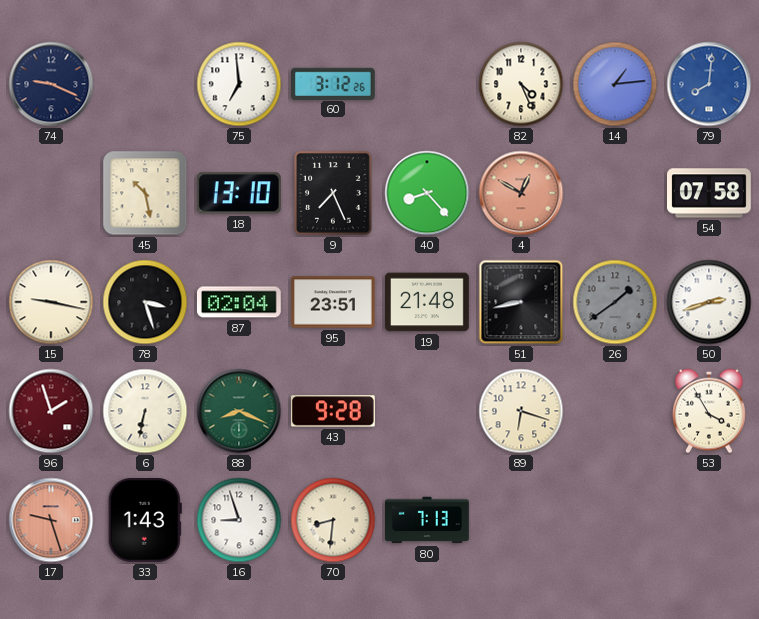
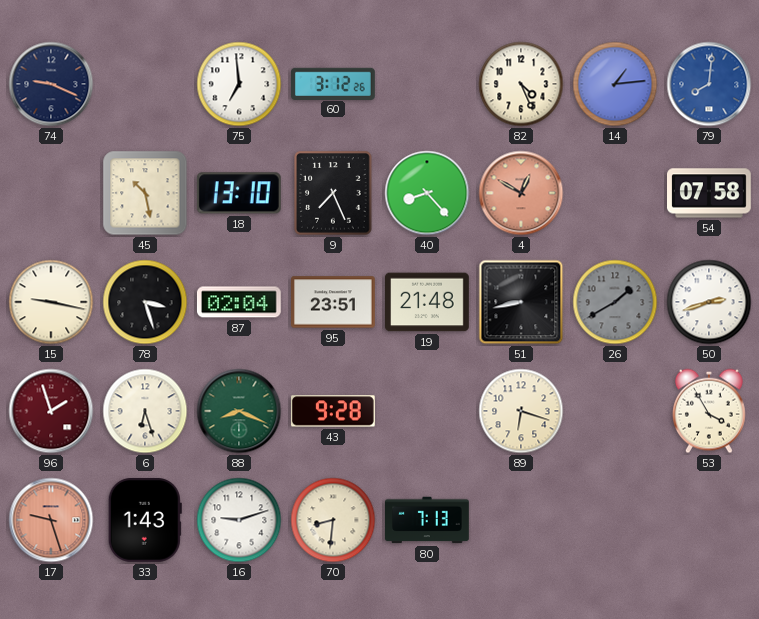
26: 1:39 -> 1:40
6: 6:32 -> 6:27
16: 8:57 -> 9:12
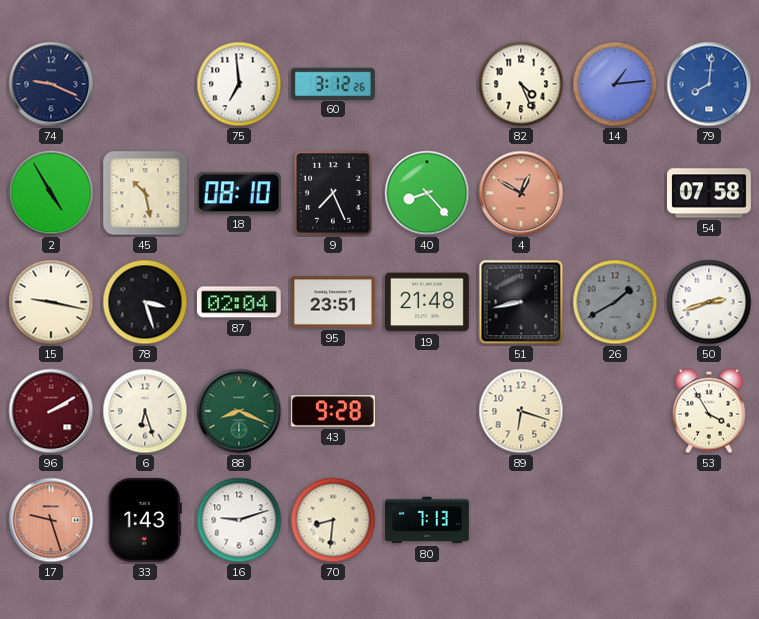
2: none -> 4:55
18: 13:10 -> 08:10
96: 1:57 -> 2:10
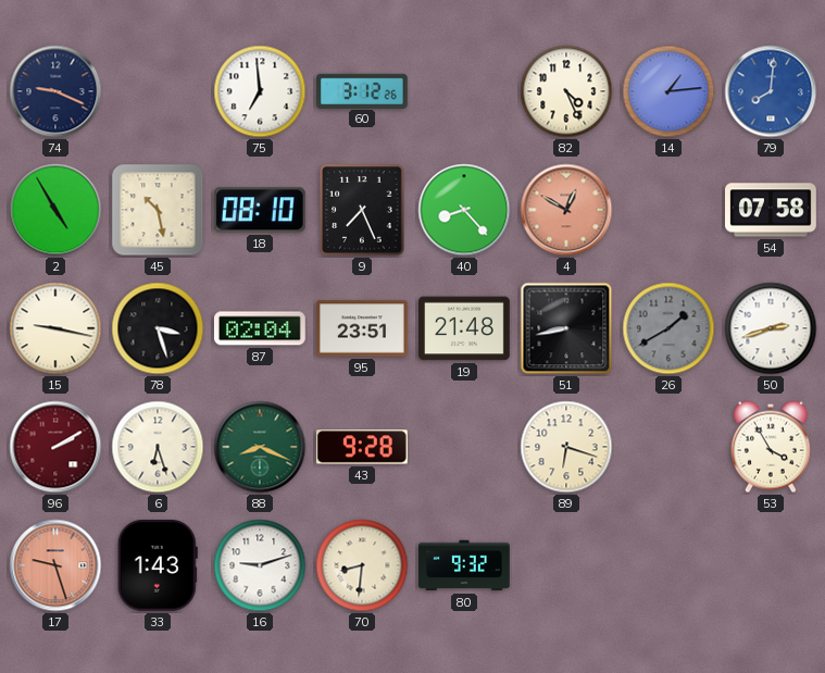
80: 7:13 -> 9:32
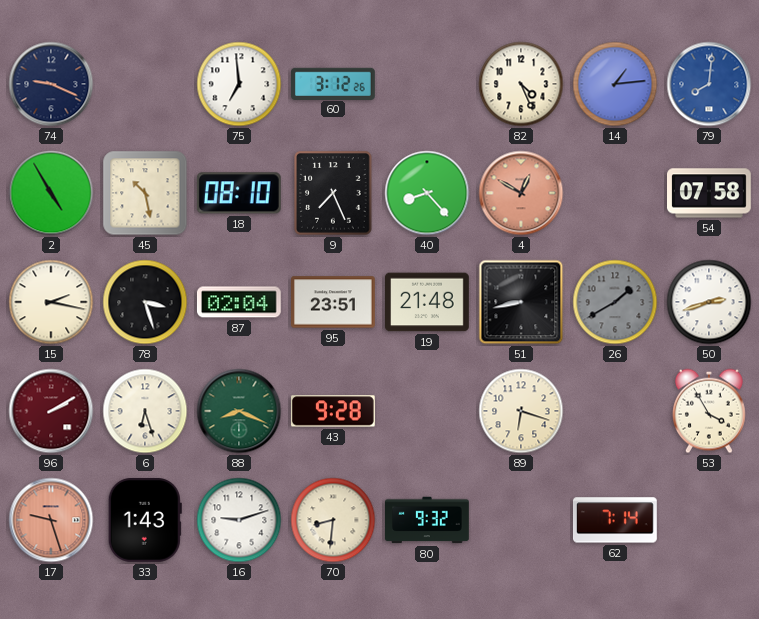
15: 9:17 -> 2:17
62: none -> 7:14
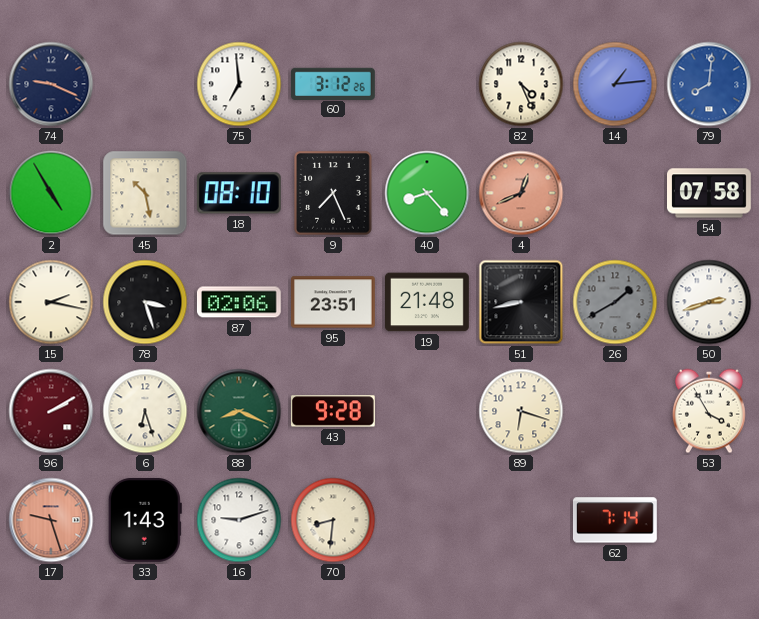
4: 12:50 -> 12:41
87: 02:04 -> 02:06
80: 9:32 -> none
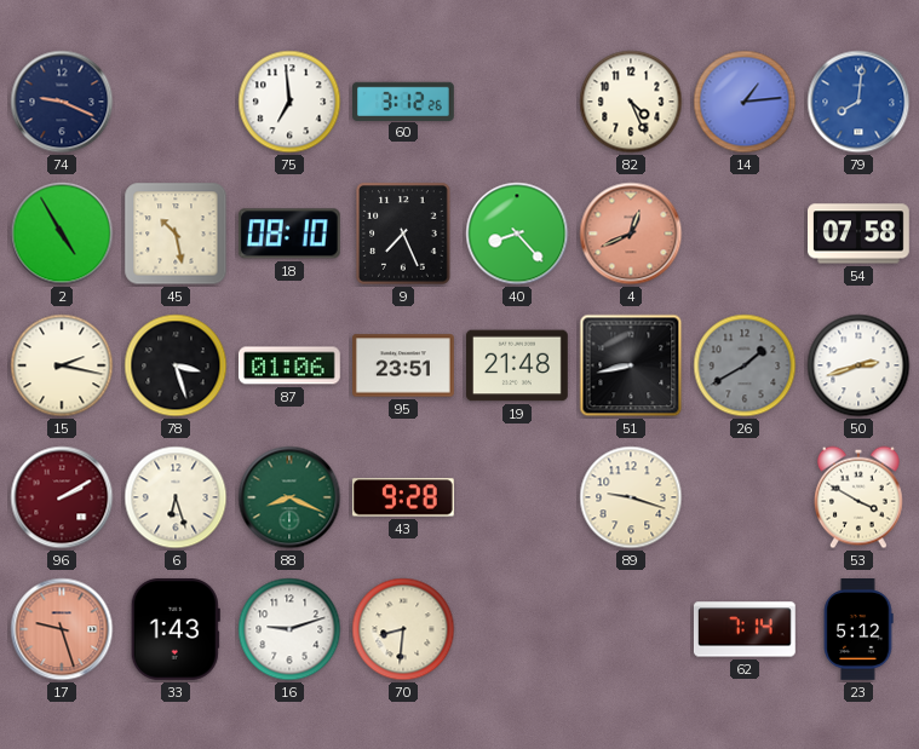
87: 02:06 -> 01:06
89: 6:18 -> 9:18
53: 3:55 -> 3:50
23: none -> 5:12
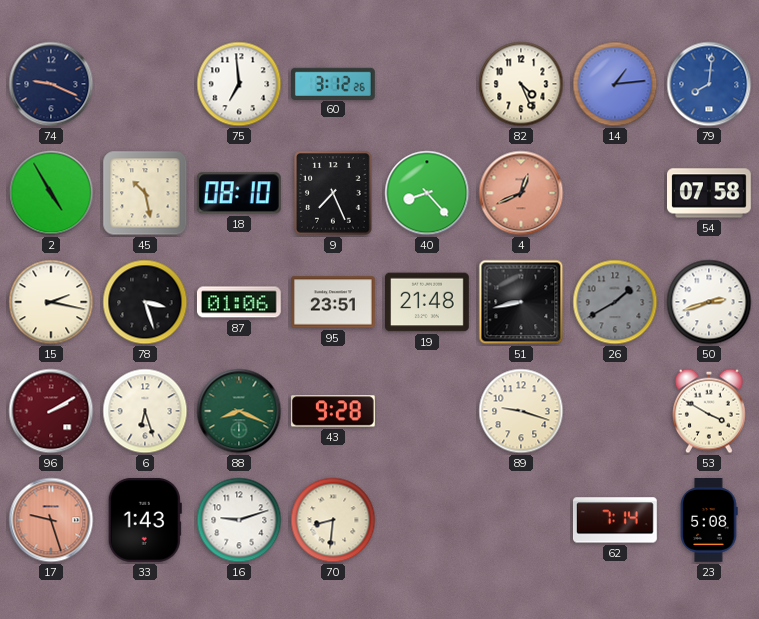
23: 5:12 -> 5:08
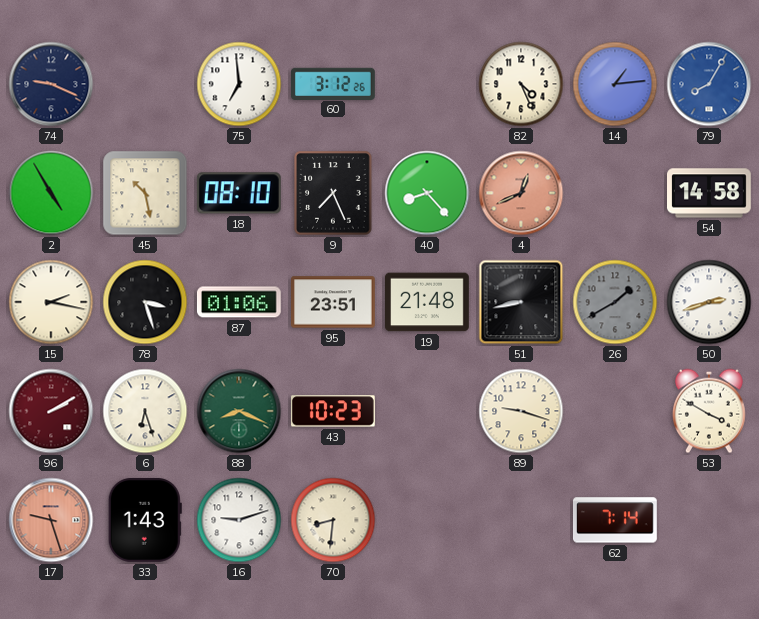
79: 8:01 -> 8:05
54: 07:58 -> 14:58
43: 9:28 -> 10:23
23: 5:08 -> none
